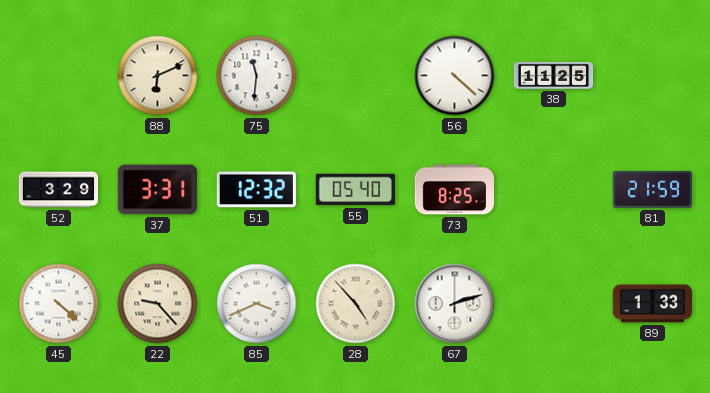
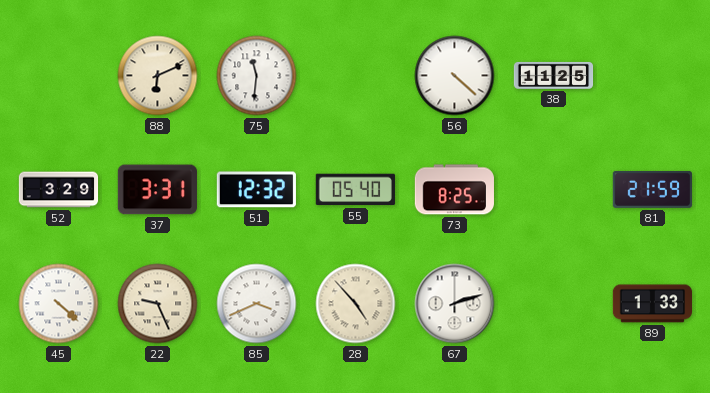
22: 9:23 -> 9:26
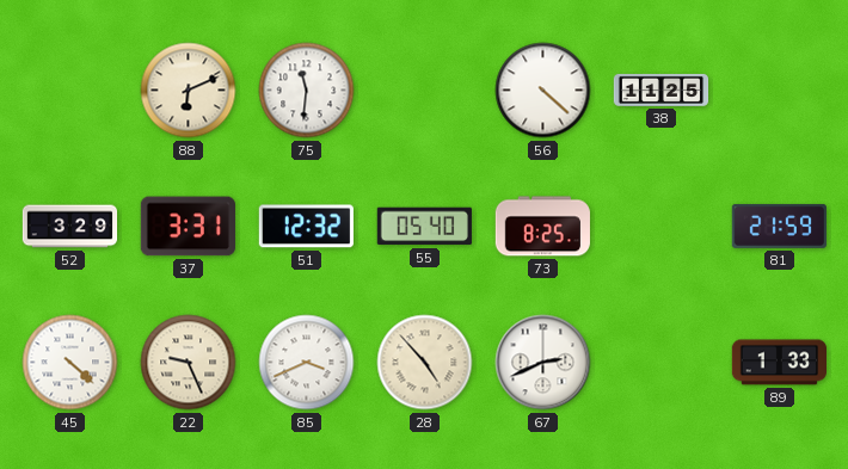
67: 2:12 -> 2:41
